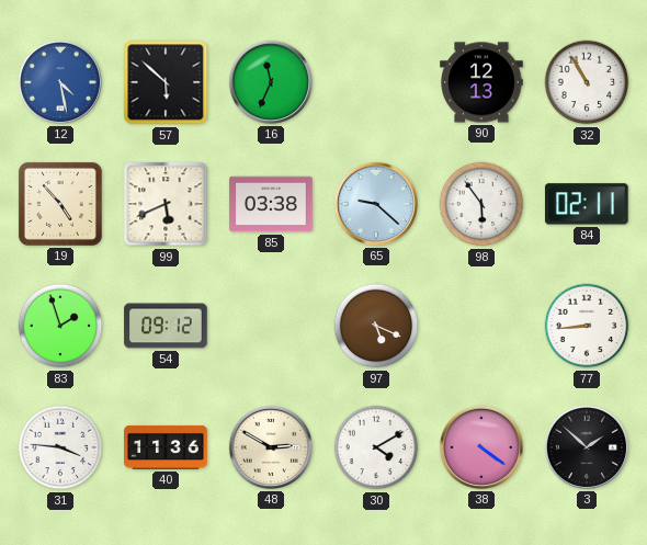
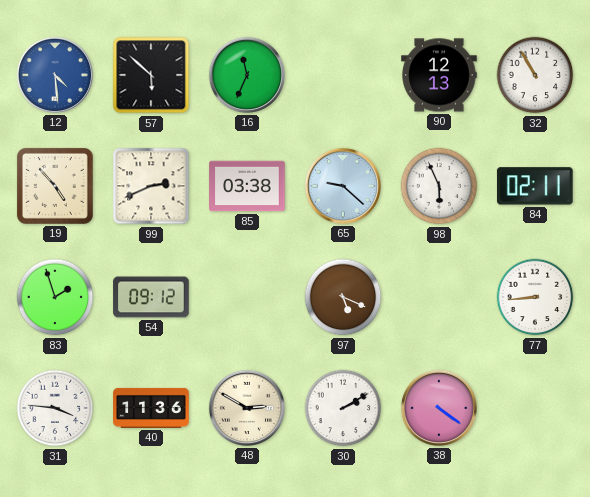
12: 4:28 -> 4:29
99: 5:41 -> 2:41
98: 5:54 -> 5:56
30: 4:10 -> 2:10
3: 1:52 -> none
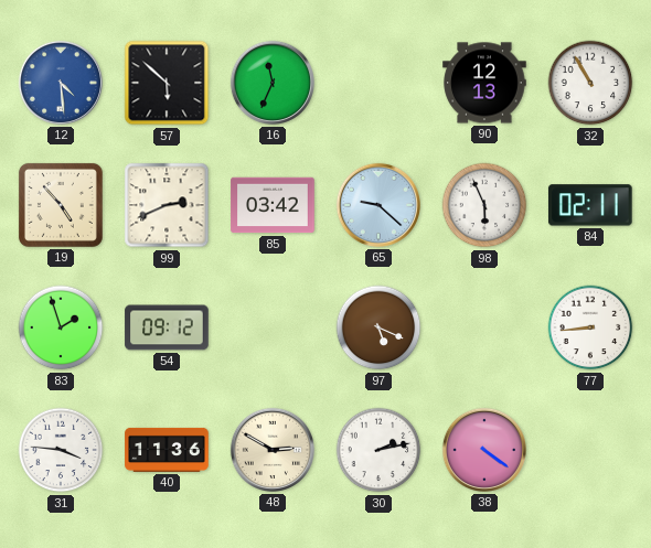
85: 03:38 -> 03:42
30: 2:10 -> 2:13
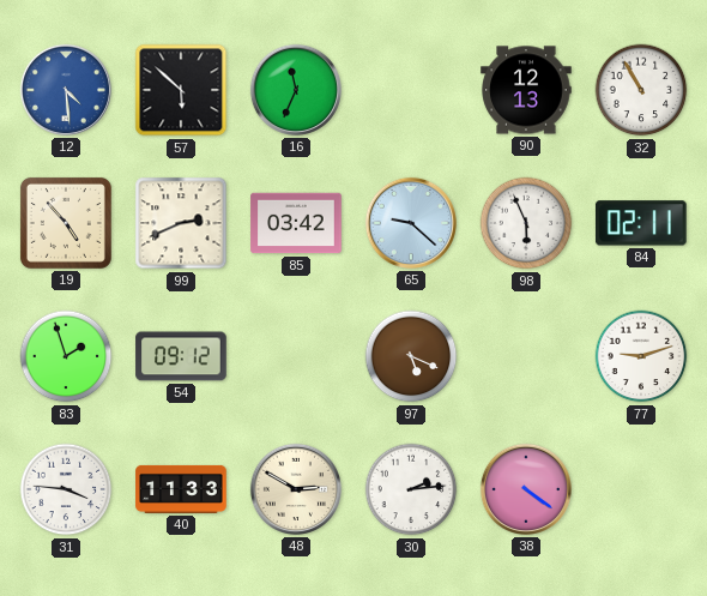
77: 8:44 -> 9:12
40: 11:36 -> 11:33
30: 2:13 -> 2:14
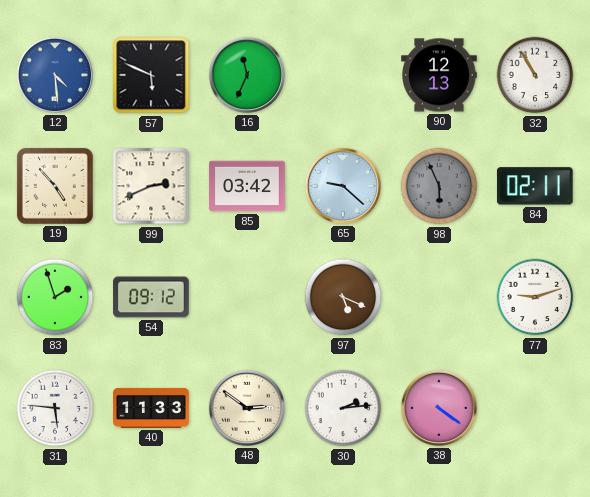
57: 5:52 -> 5:49
98 dial: white -> grey
31: 3:46 -> 5:46
48: 2:50 -> 2:51
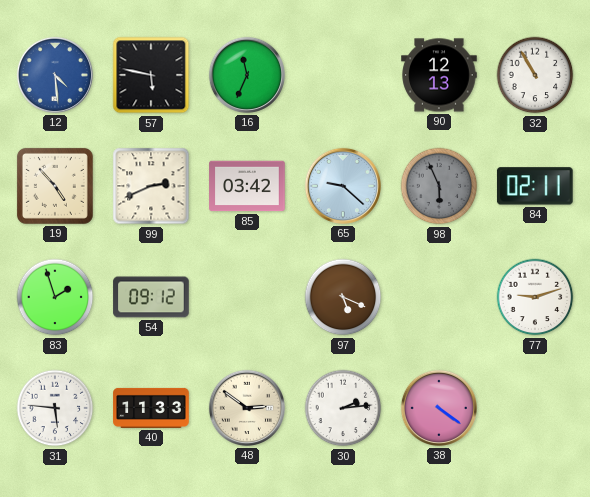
57: 5:49 -> 5:47
